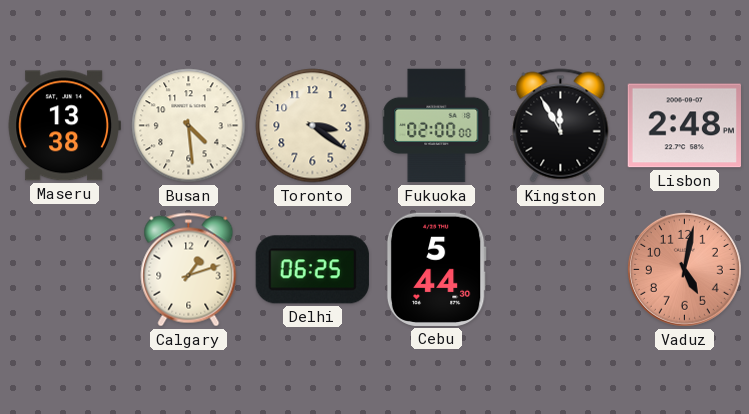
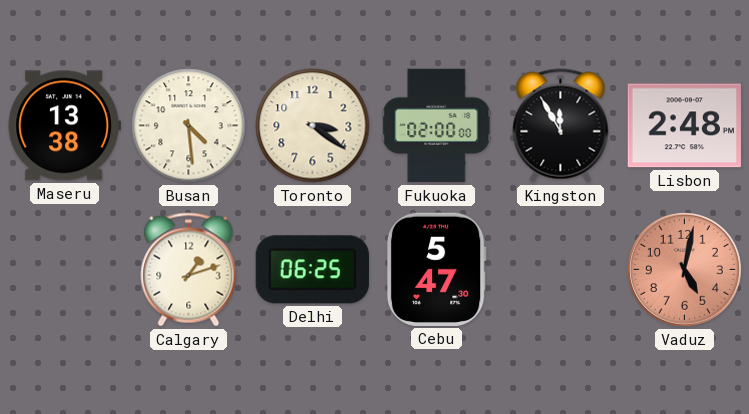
Cebu: 5:44 -> 5:47
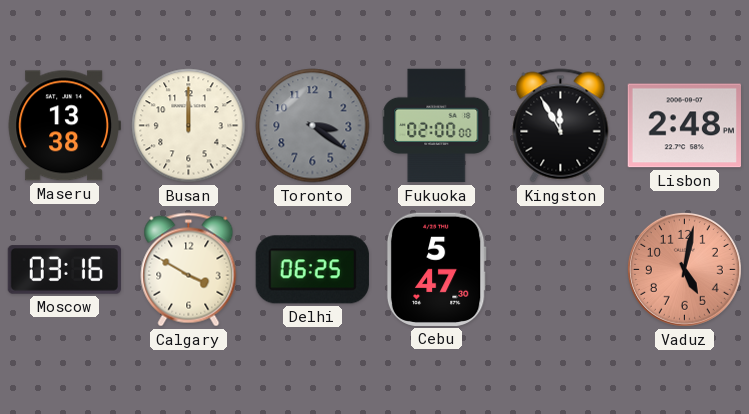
Busan: 4:29 -> 12:00
Toronto dial: cream -> grey
Moscow: none -> 03:16
Calgary: 1:12 -> 3:50
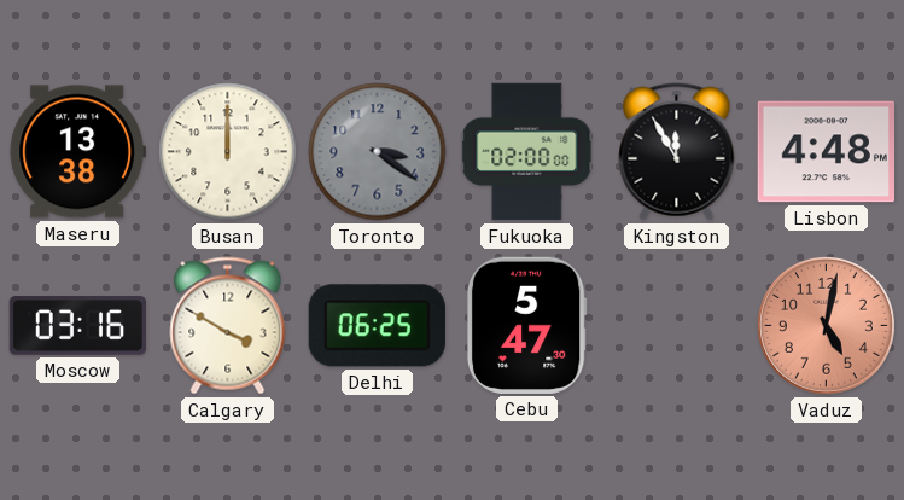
Lisbon: 2:48 -> 4:48
